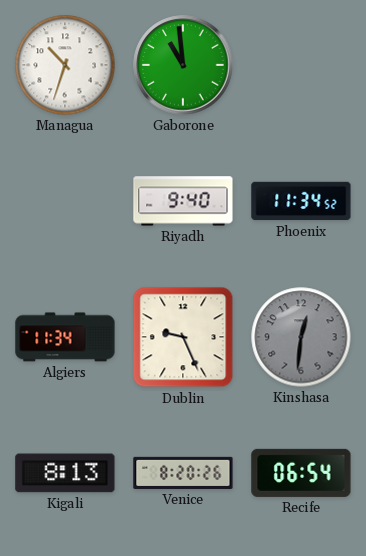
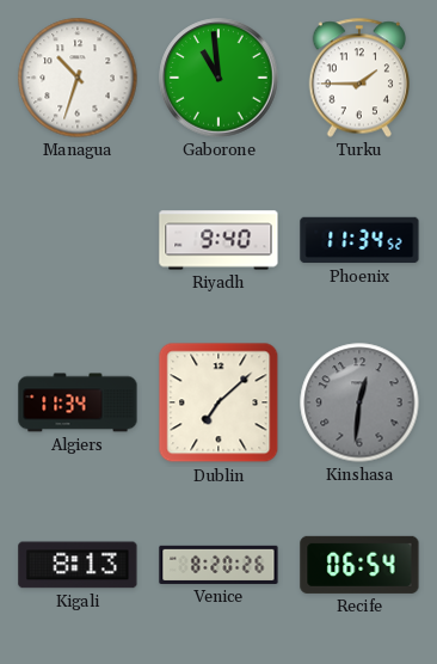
Turku: none -> 1:45
Dublin: 9:26 -> 7:08
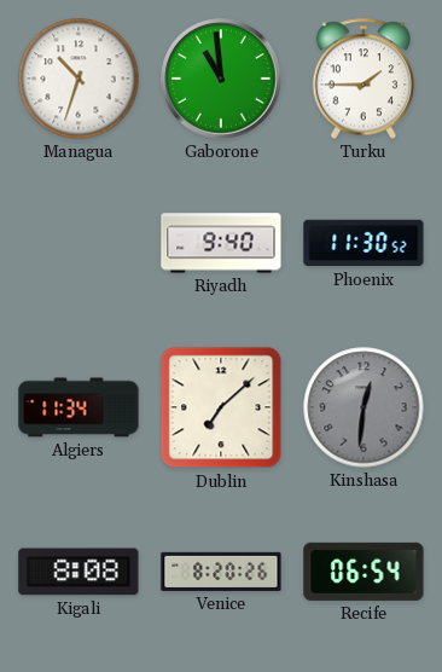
Phoenix: 11:34 -> 11:30
Kigali: 8:13 -> 8:08
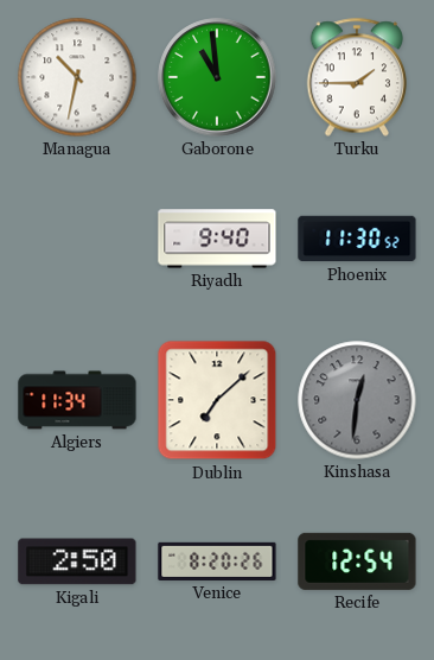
Managua: 10:33 -> 10:32
Kigali: 8:08 -> 2:50
Recife: 06:54 -> 12:54
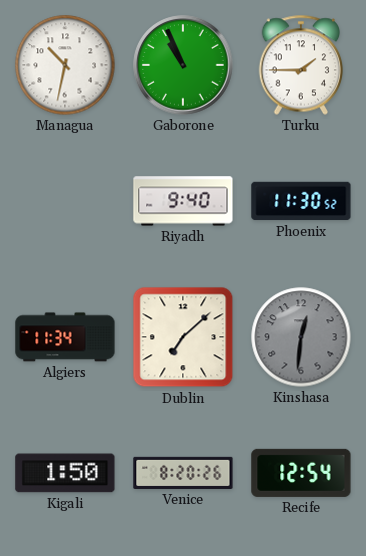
Gaborone: 10:59 -> 10:56
Kigali: 2:50 -> 1:50
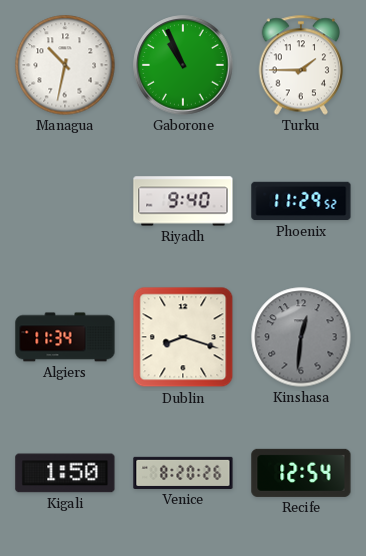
Phoenix: 11:30 -> 11:29
Dublin: 7:08 -> 8:18
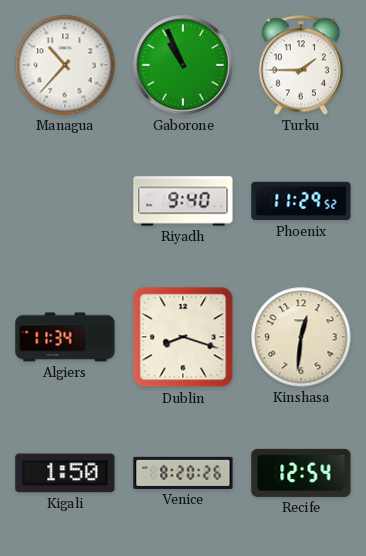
Managua: 10:32 -> 10:37
Kinshasa dial: grey -> cream
